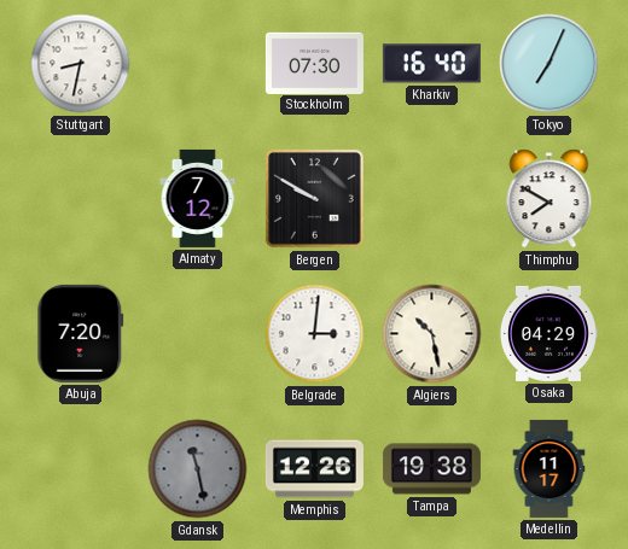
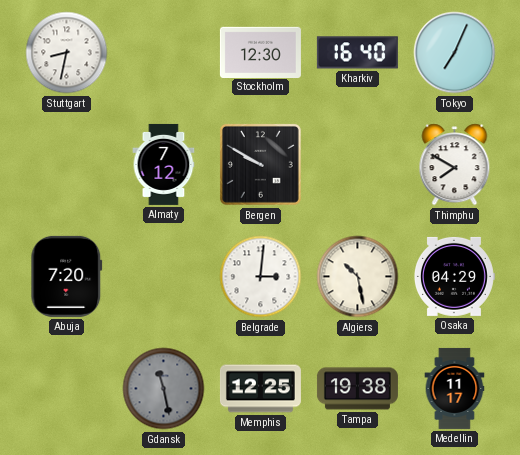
Stockholm: 07:30 -> 12:30
Memphis: 12:26 -> 12:25
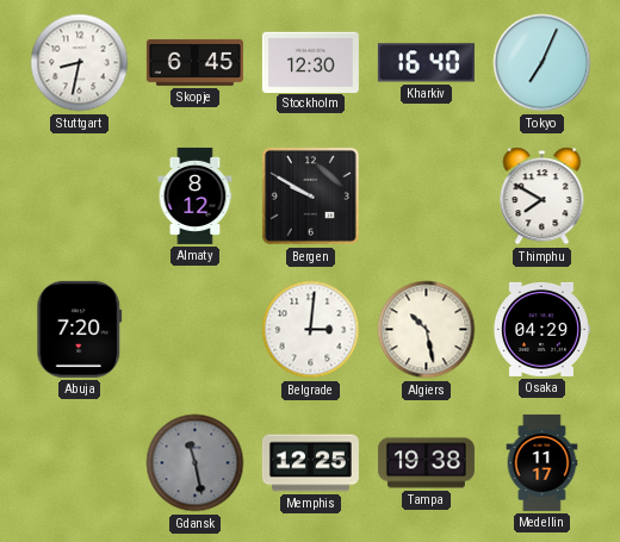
Skopje: none -> 6:45
Almaty: 7:12 -> 8:12
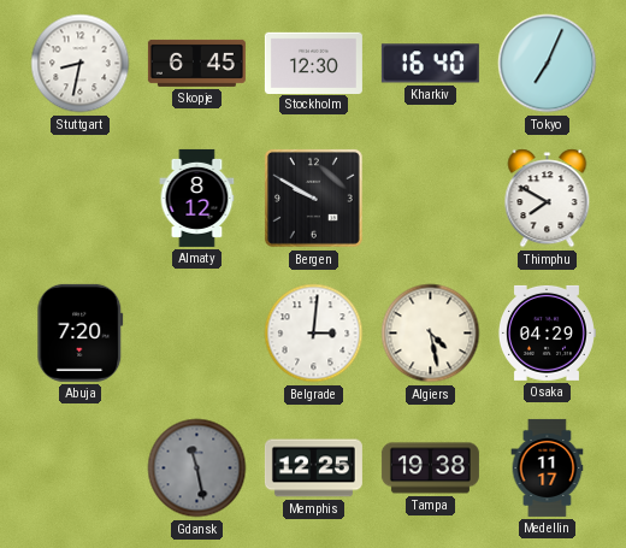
Algiers: 10:28 -> 4:28
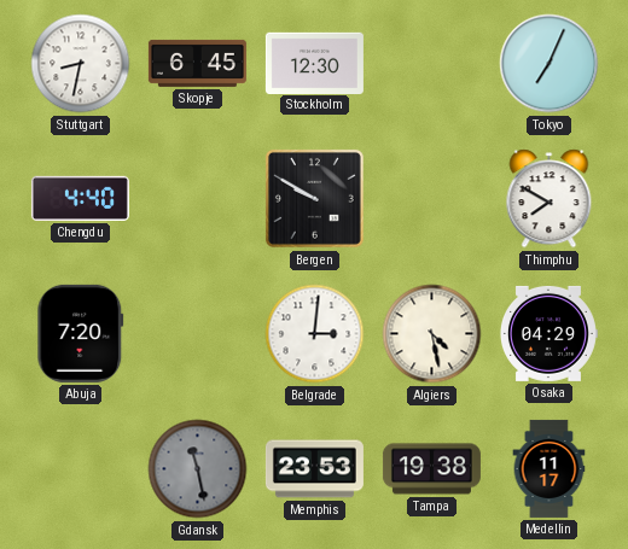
Kharkiv: 16:40 -> none
Chengdu: none -> 4:40
Almaty: 8:12 -> none
Memphis: 12:25 -> 23:53
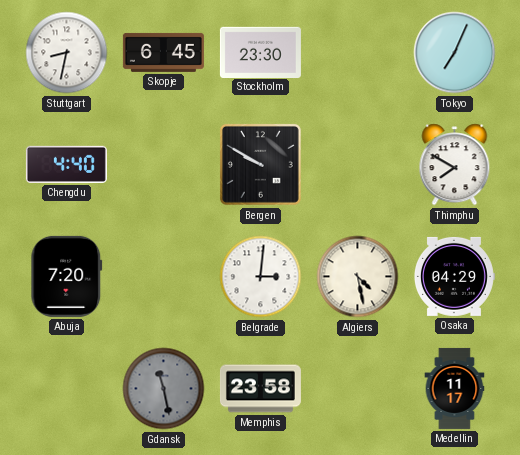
Stockholm: 12:30 -> 23:30
Memphis: 23:53 -> 23:58
Tampa: 19:38 -> none
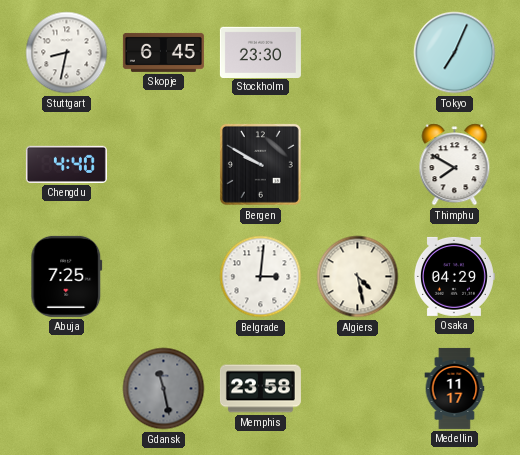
Abuja: 7:20 -> 7:25
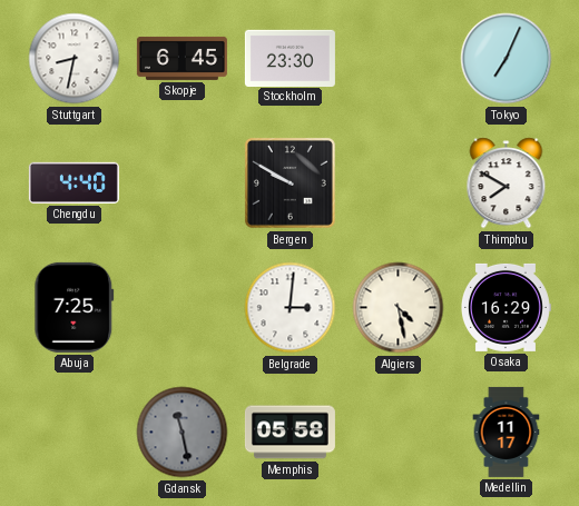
Osaka: 04:29 -> 16:29
Memphis: 23:58 -> 05:58
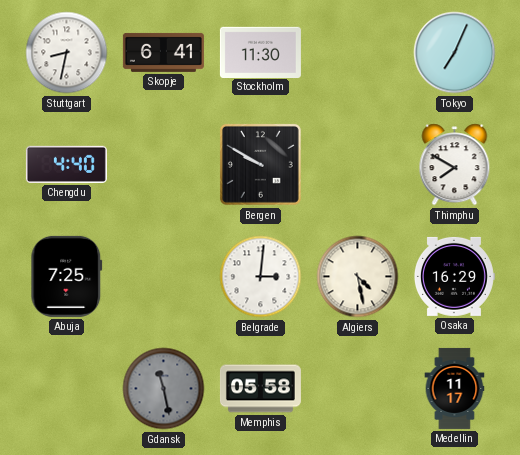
Skopje: 6:45 -> 6:41
Stockholm: 23:30 -> 11:30
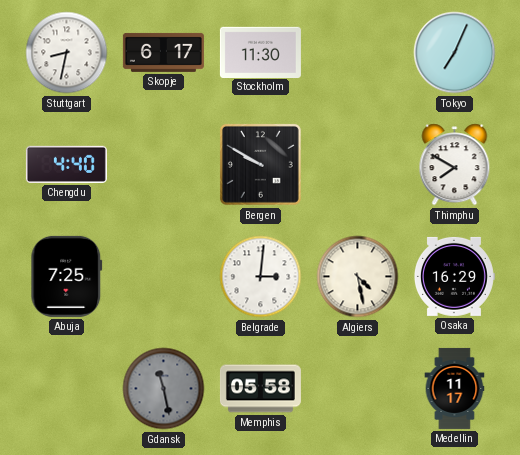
Skopje: 6:41 -> 6:17
